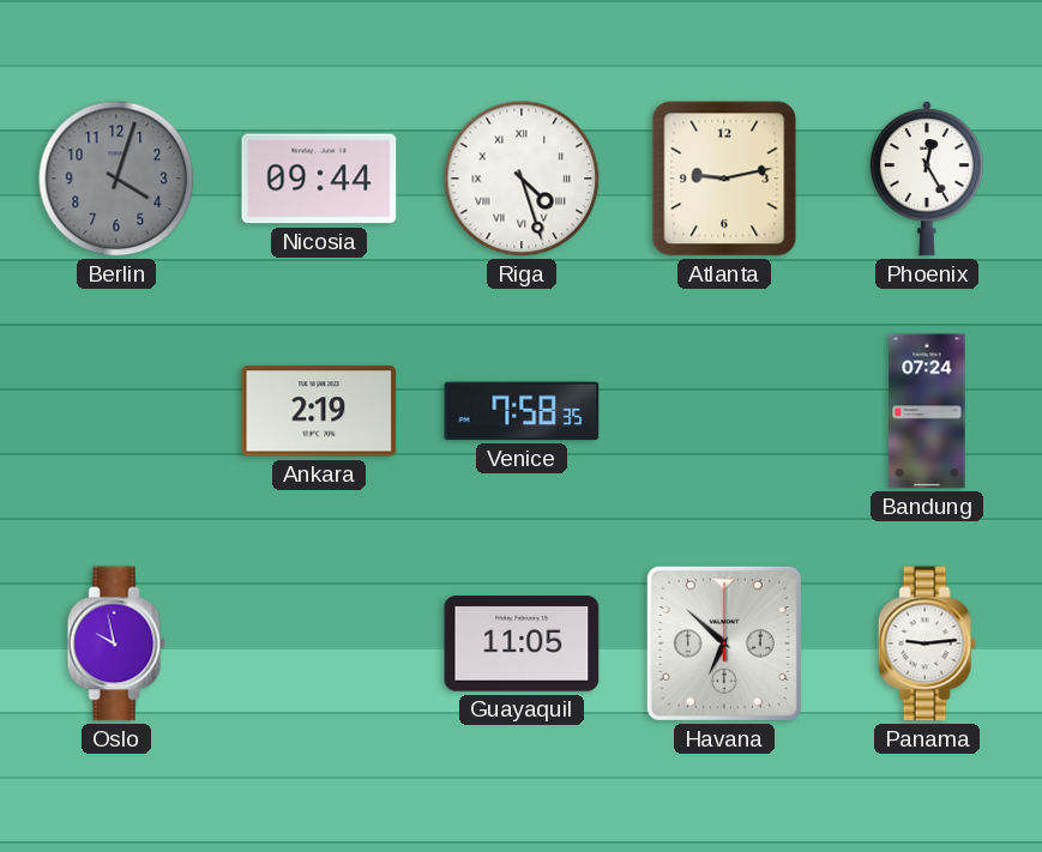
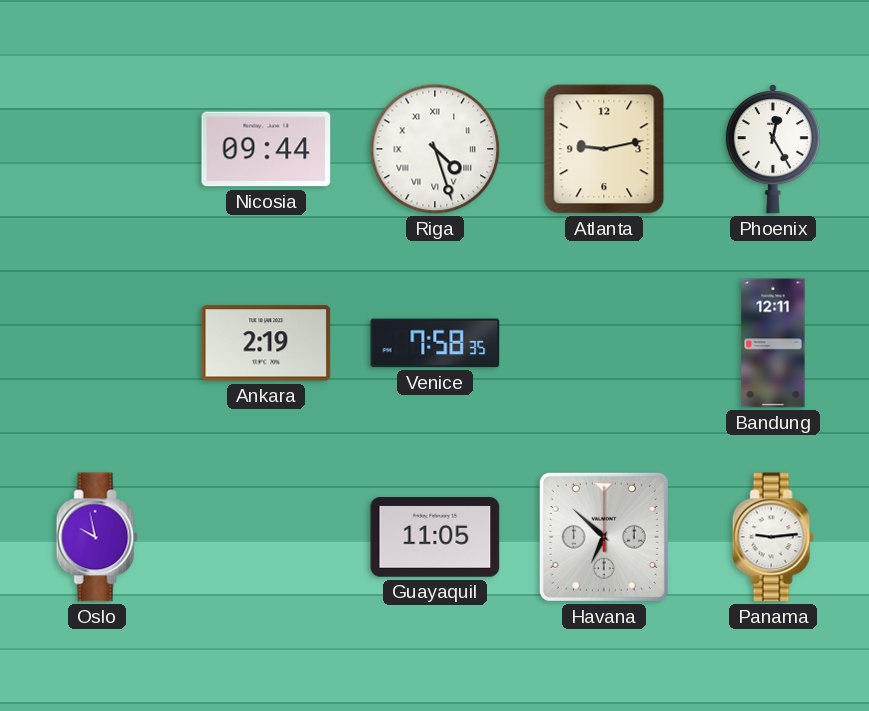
Berlin: 4:03 -> none
Bandung: 07:24 -> 12:11
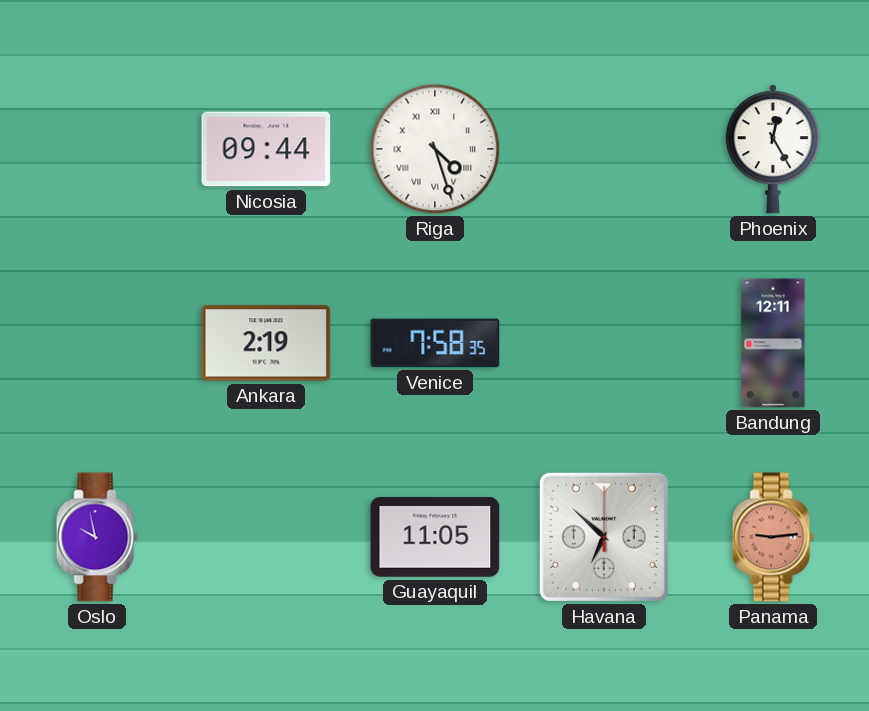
Atlanta: 9:13 -> none
Panama dial: white -> salmon
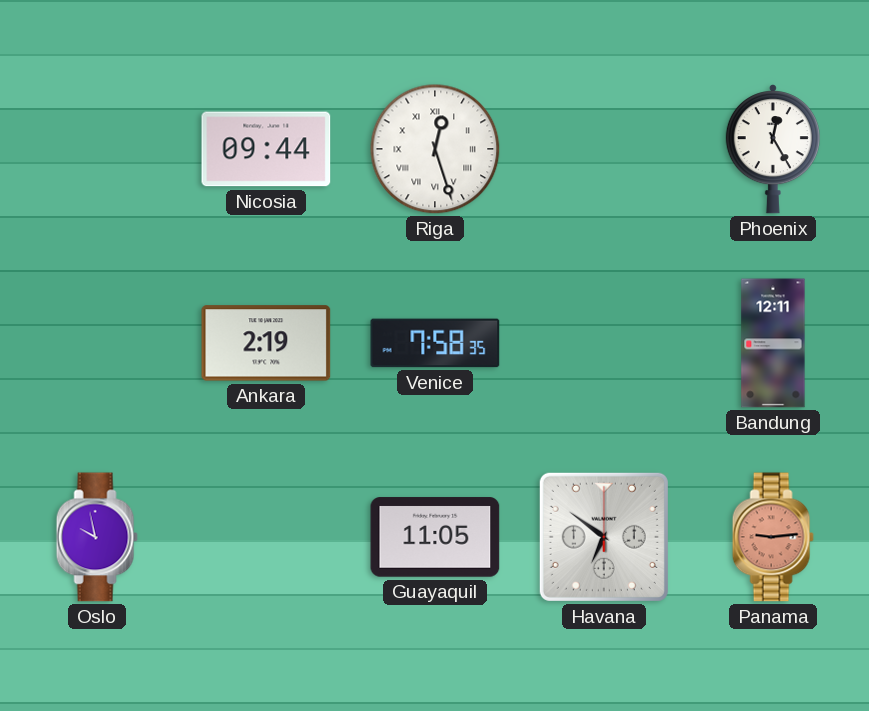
Riga: 4:27 -> 12:27
Havana: 6:52 -> 6:51
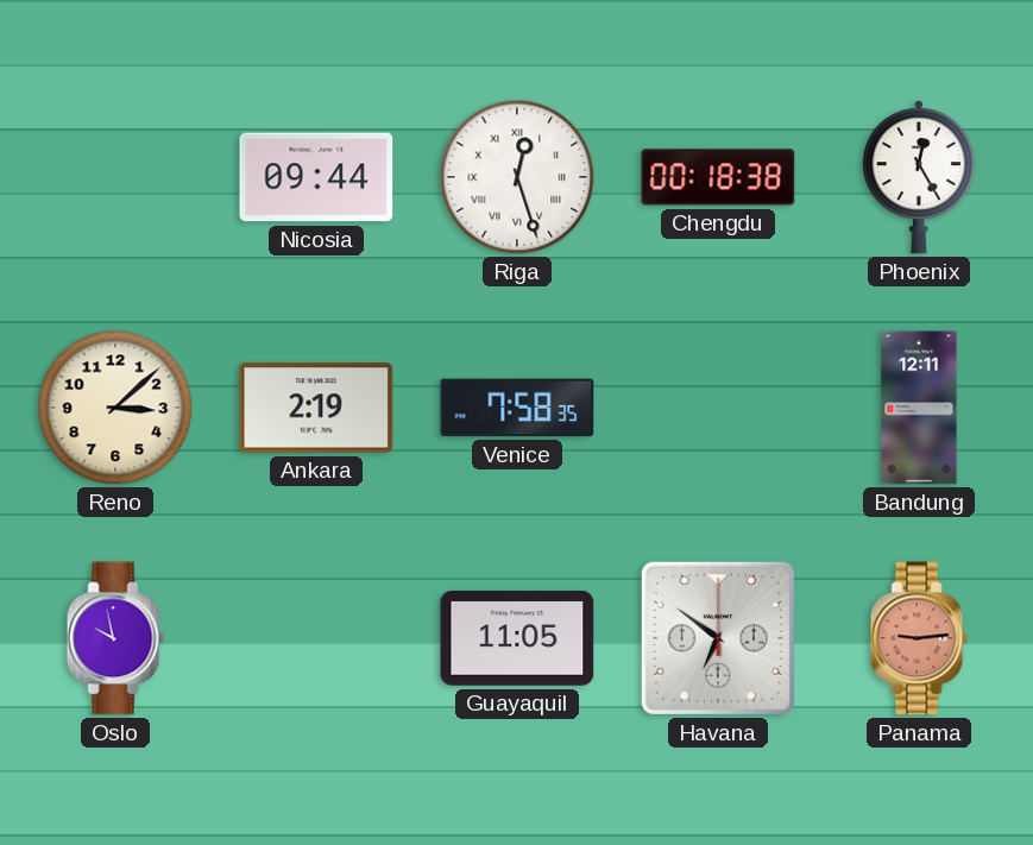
Chengdu: none -> 00:18
Reno: none -> 3:08
